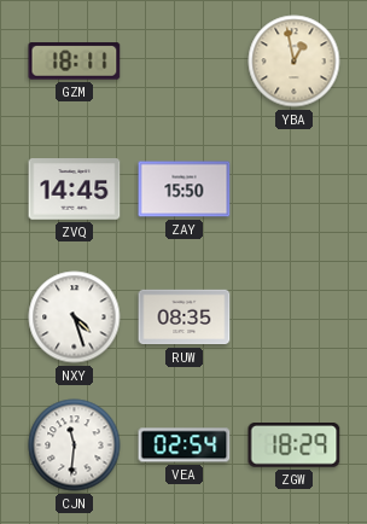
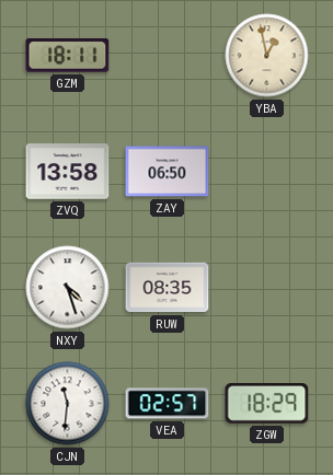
ZVQ: 14:45 -> 13:58
ZAY: 15:50 -> 06:50
VEA: 02:54 -> 02:57
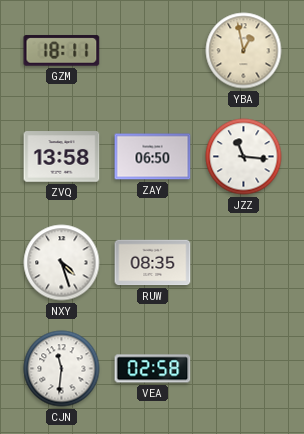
JZZ: none -> 11:16
VEA: 02:57 -> 02:58
ZGW: 18:29 -> none
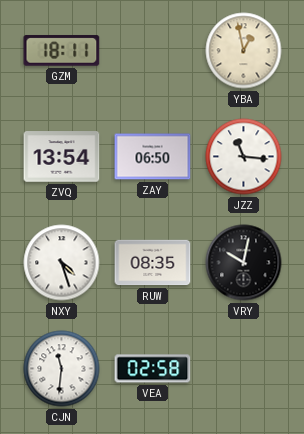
ZVQ: 13:58 -> 13:54
VRY: none -> 10:02
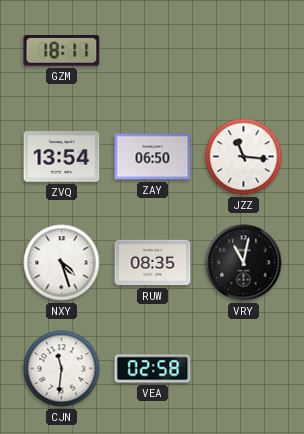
YBA: 12:58 -> none
VRY: 10:02 -> 11:02
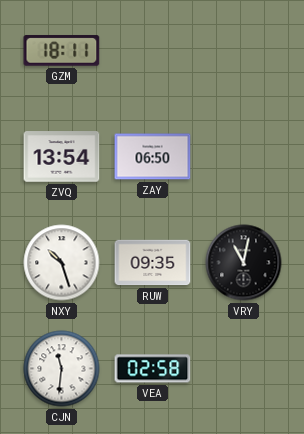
JZZ: 11:16 -> none
NXY: 4:27 -> 10:27
RUW: 08:35 -> 09:35
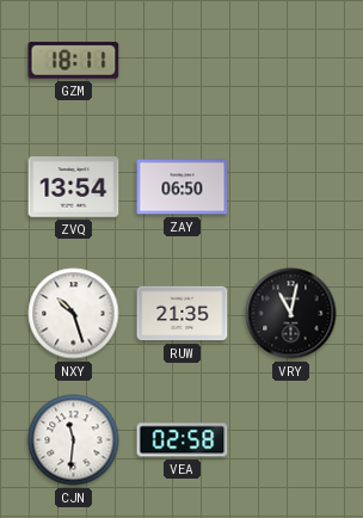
RUW: 09:35 -> 21:35
